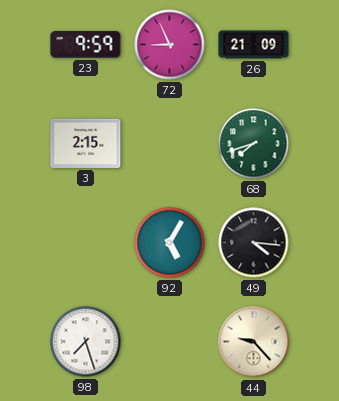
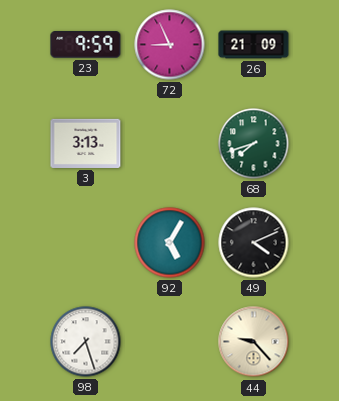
3: 2:15 -> 3:13
49: 4:16 -> 4:11
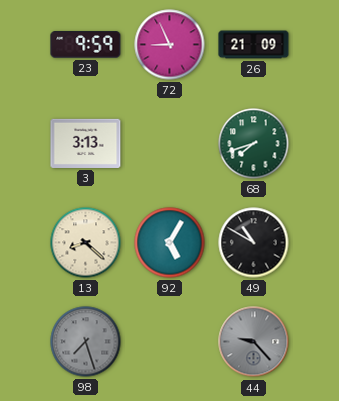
13: none -> 8:22
49: 4:11 -> 10:50
98 dial: white -> grey
44 dial: cream -> grey
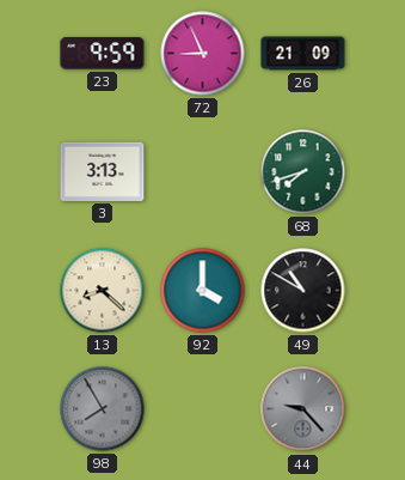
92: 5:05 -> 4:00
98: 7:27 -> 7:55
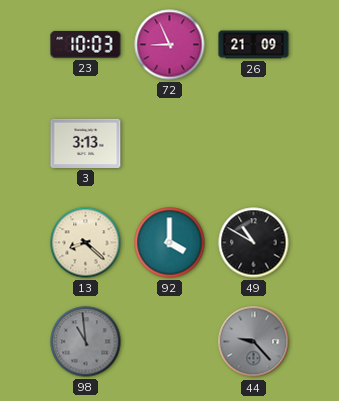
23: 9:59 -> 10:03
68: 7:42 -> none
98: 7:55 -> 10:59
